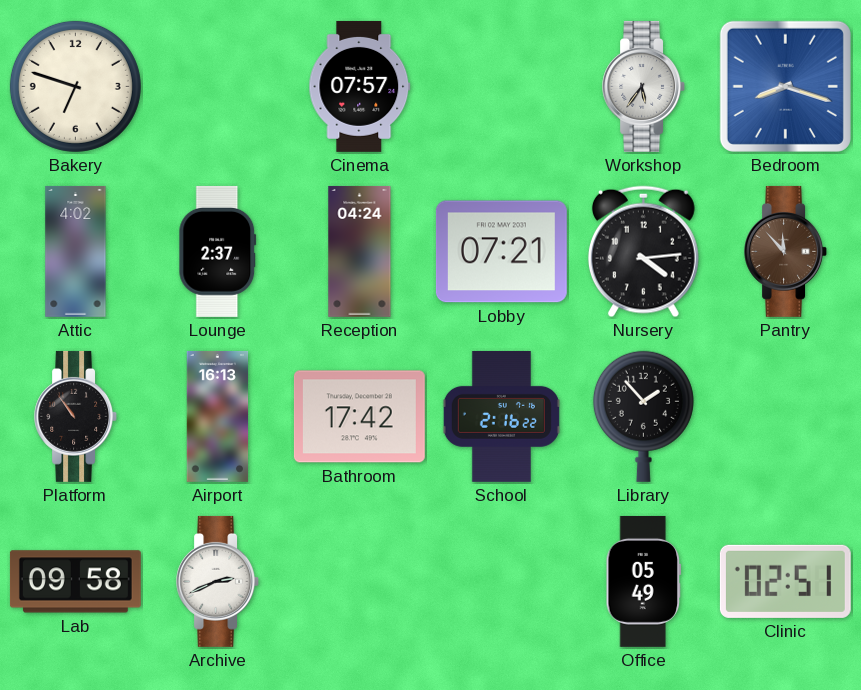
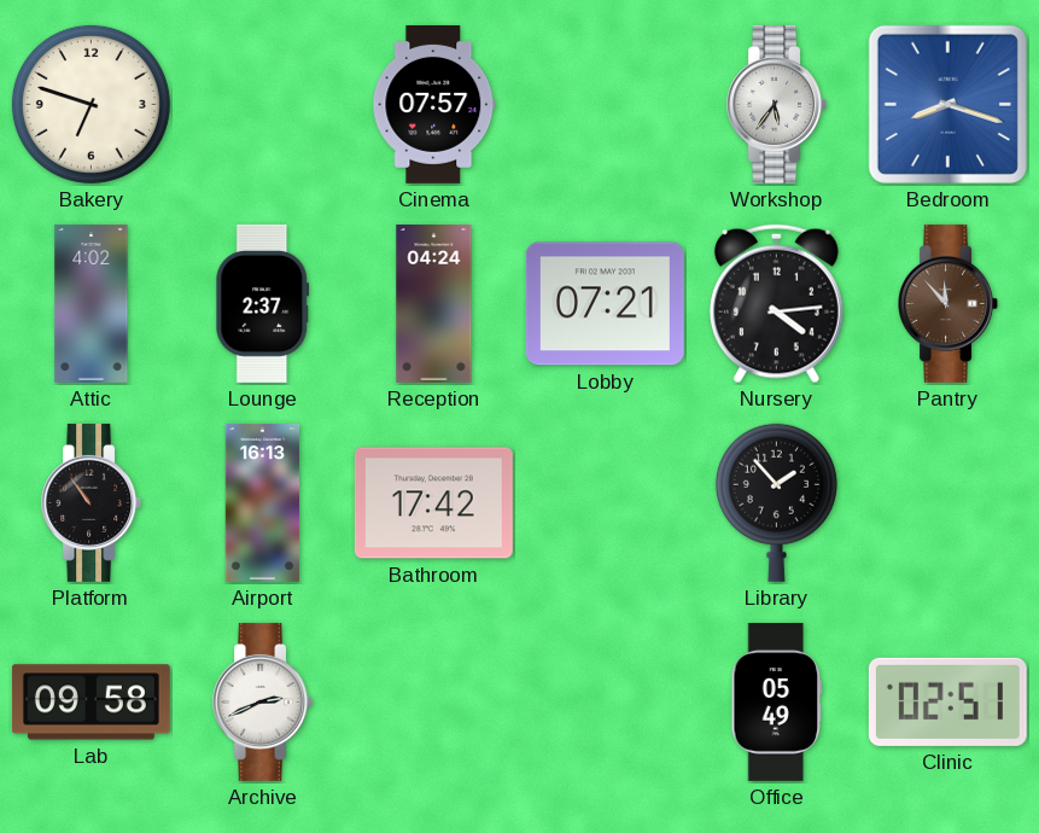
School: 2:16 -> none
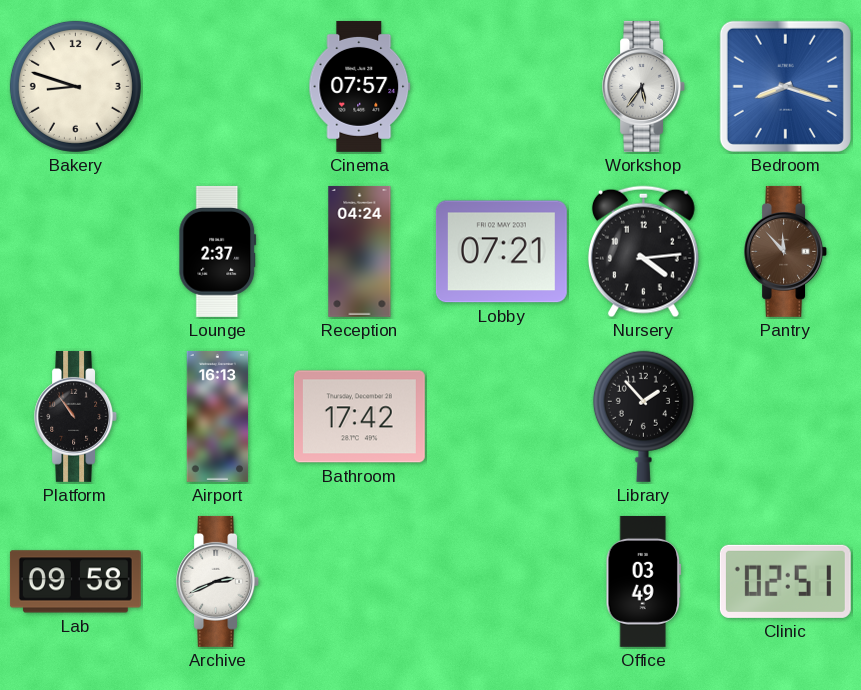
Bakery: 6:48 -> 8:48
Attic: 4:02 -> none
Office: 05:49 -> 03:49
